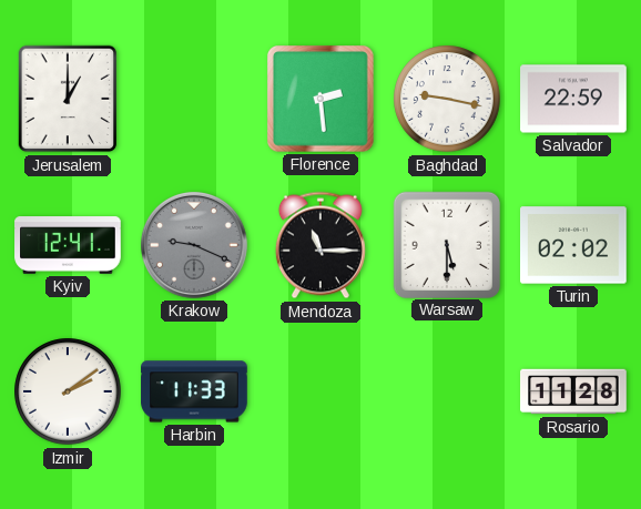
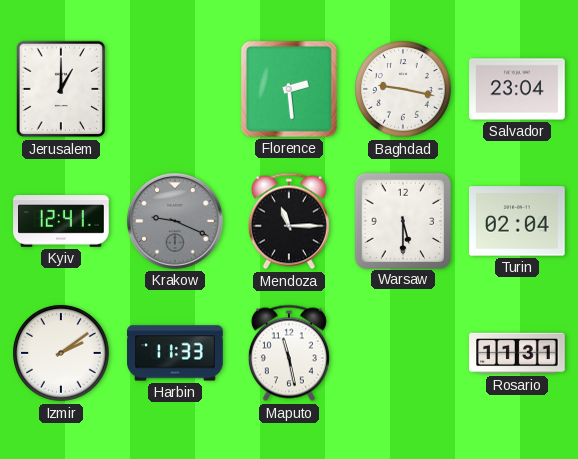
Salvador: 22:59 -> 23:04
Turin: 02:02 -> 02:04
Maputo: none -> 11:28
Rosario: 11:28 -> 11:31
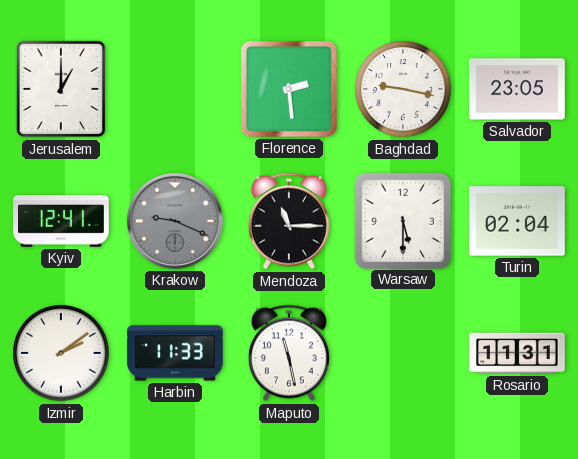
Salvador: 23:04 -> 23:05
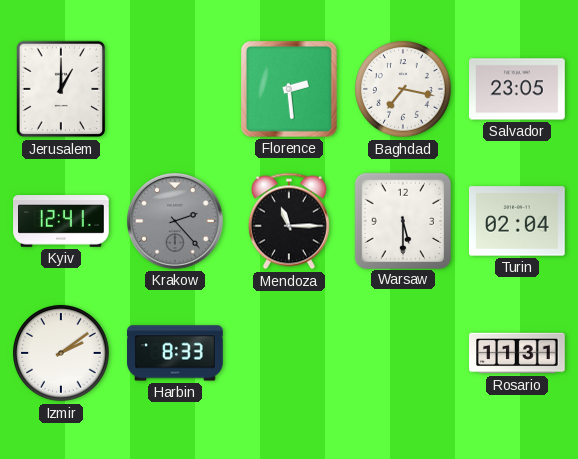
Baghdad: 9:17 -> 7:17
Krakow: 9:19 -> 2:23
Harbin: 11:33 -> 8:33
Maputo: 11:28 -> none
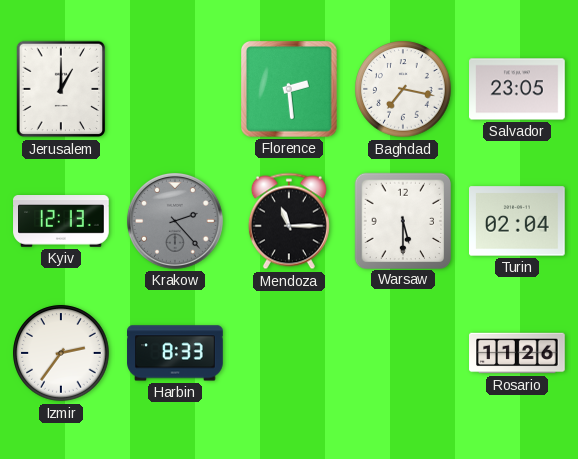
Kyiv: 12:41 -> 12:13
Izmir: 2:09 -> 2:36
Rosario: 11:31 -> 11:26
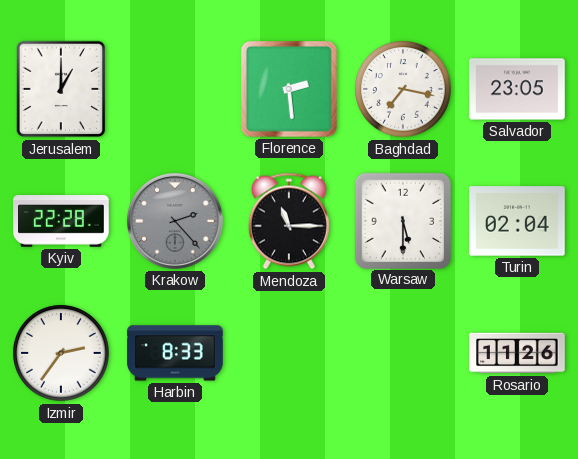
Kyiv: 12:13 -> 22:28
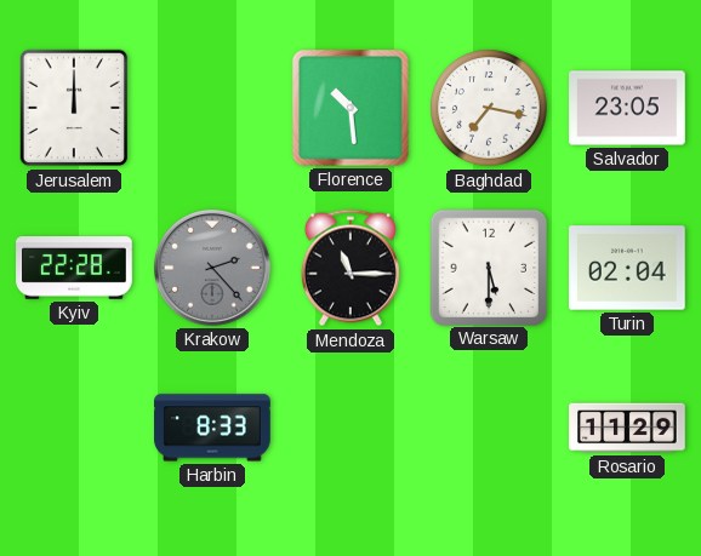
Jerusalem: 1:00 -> 12:00
Florence: 2:29 -> 10:29
Izmir: 2:36 -> none
Rosario: 11:26 -> 11:29
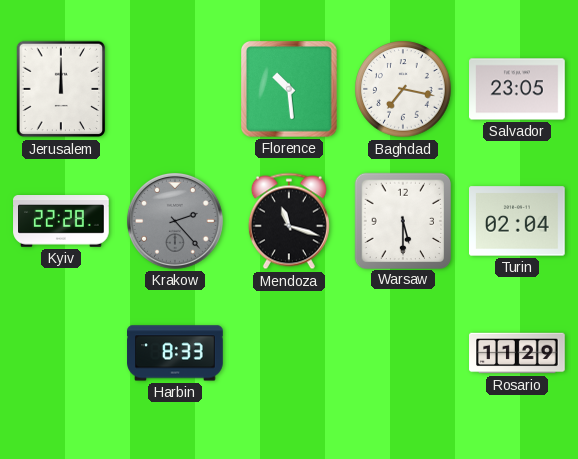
Mendoza: 11:15 -> 11:18
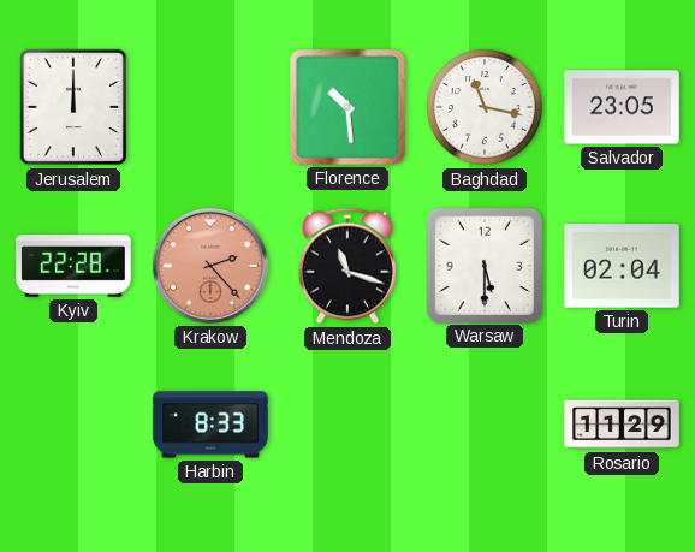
Baghdad: 7:17 -> 11:17
Krakow dial: grey -> salmon
